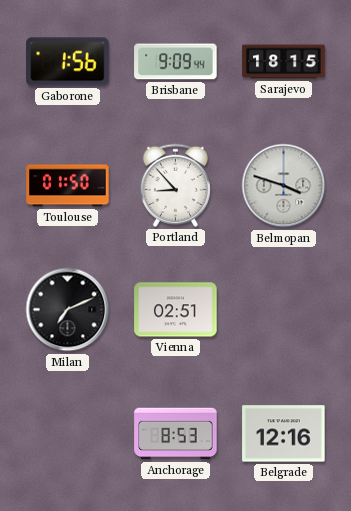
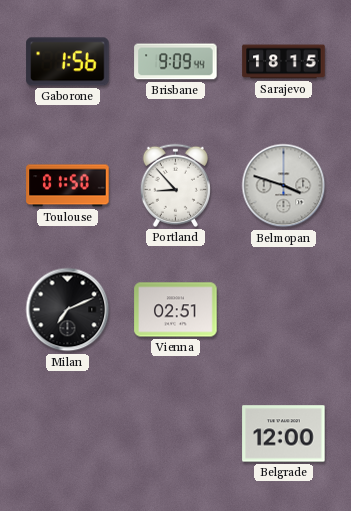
Anchorage: 8:53 -> none
Belgrade: 12:16 -> 12:00
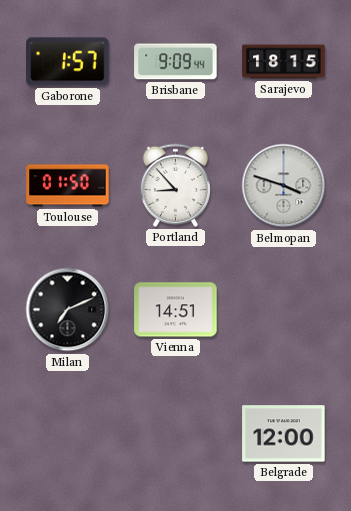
Gaborone: 1:56 -> 1:57
Vienna: 02:51 -> 14:51
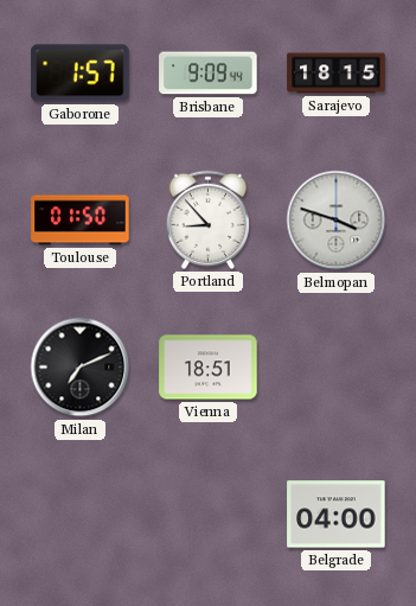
Vienna: 14:51 -> 18:51
Belgrade: 12:00 -> 04:00
